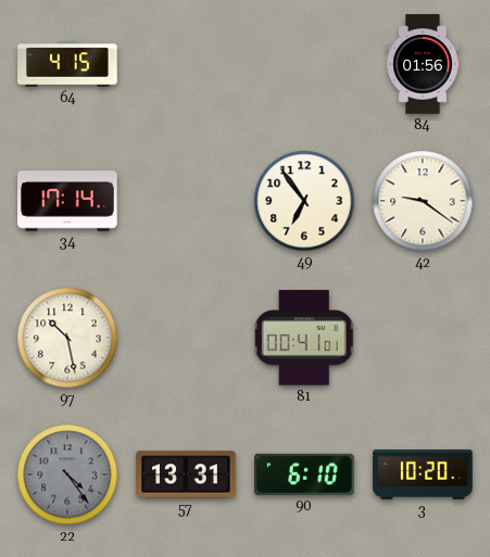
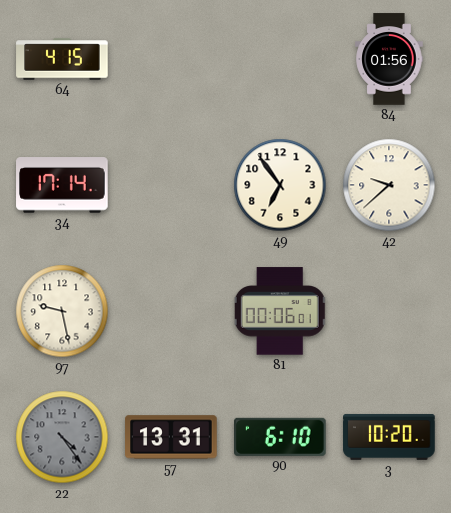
42: 9:21 -> 9:38
97: 10:28 -> 9:28
81: 00:41 -> 00:06
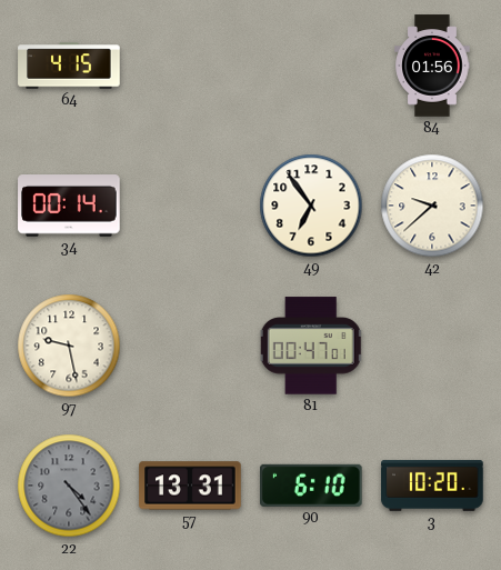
34: 17:14 -> 00:14
81: 00:06 -> 00:47
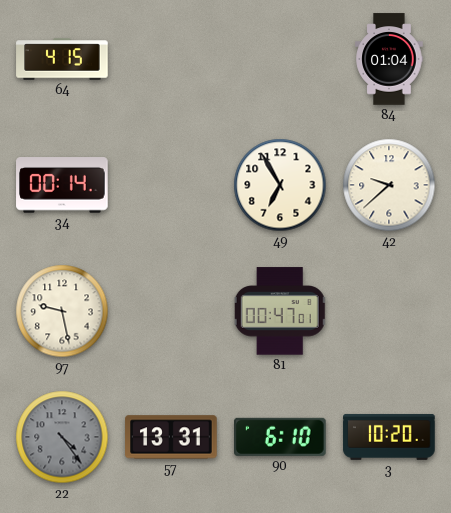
84: 01:56 -> 01:04
49: 6:54 -> 6:55
